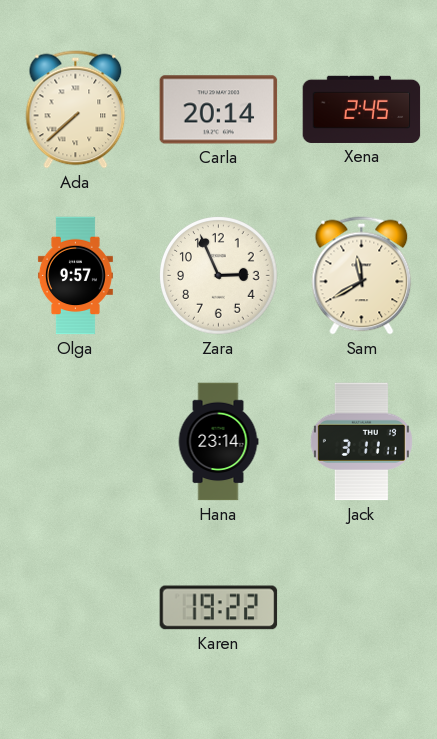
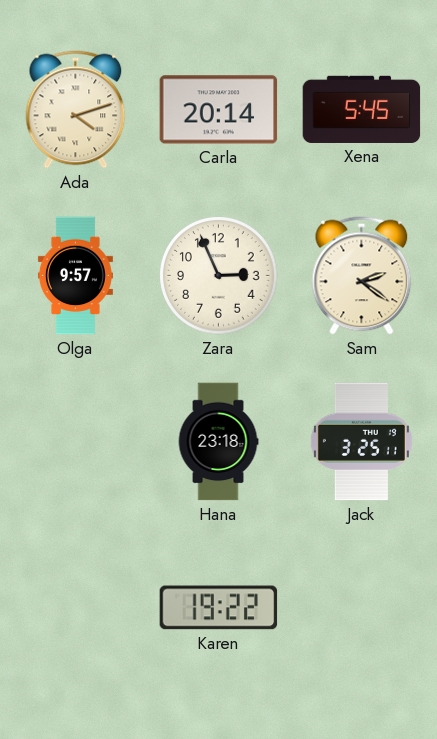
Ada: 7:38 -> 4:12
Xena: 2:45 -> 5:45
Sam: 11:40 -> 2:21
Hana: 23:14 -> 23:18
Jack: 3:11 -> 3:25
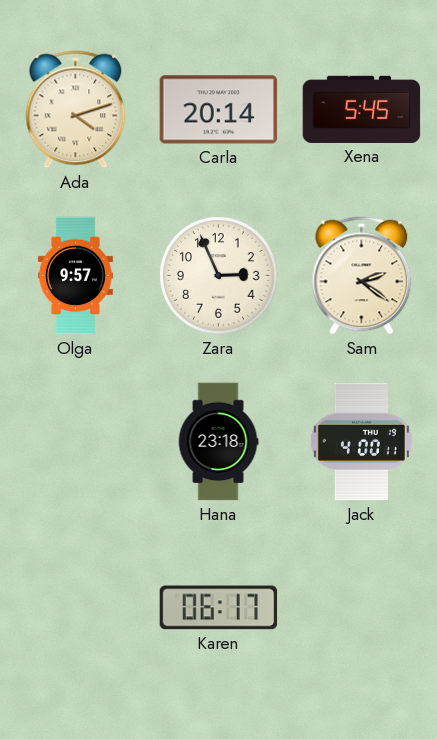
Jack: 3:25 -> 4:00
Karen: 19:22 -> 06:17
